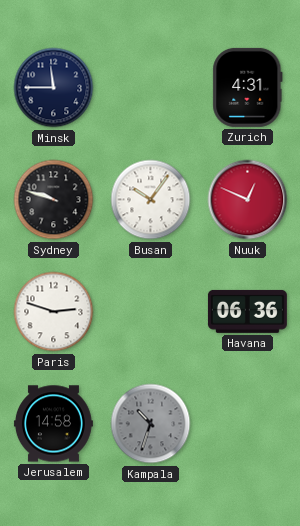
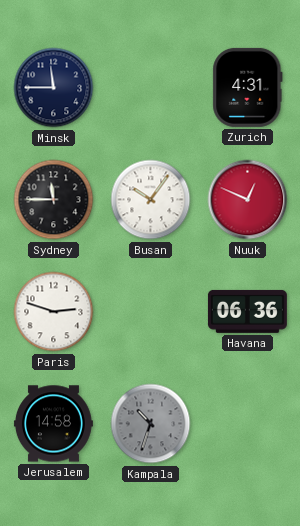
Sydney: 9:48 -> 11:45
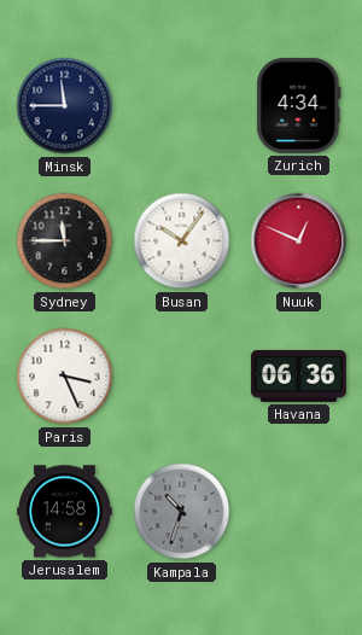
Zurich: 4:31 -> 4:34
Paris: 2:48 -> 3:26
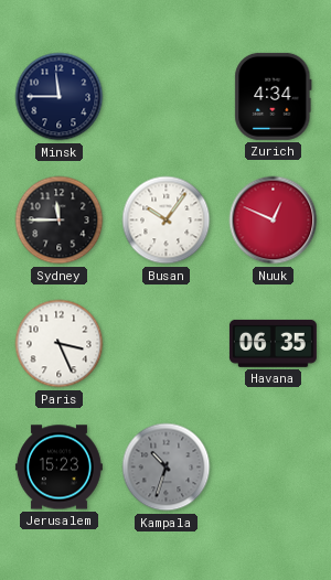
Havana: 06:36 -> 06:35
Jerusalem: 14:58 -> 15:23
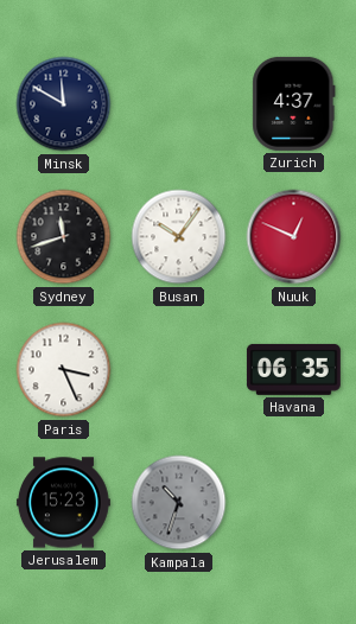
Minsk: 11:45 -> 11:50
Zurich: 4:34 -> 4:37
Sydney: 11:45 -> 11:42
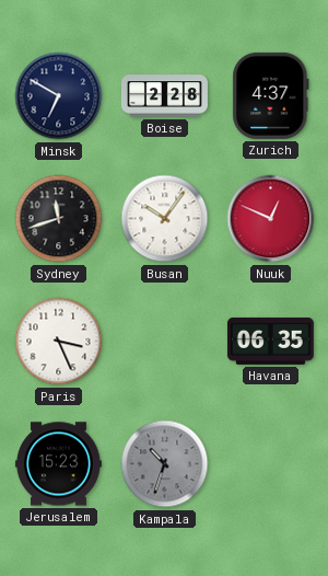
Minsk: 11:50 -> 6:50
Boise: none -> 2:28
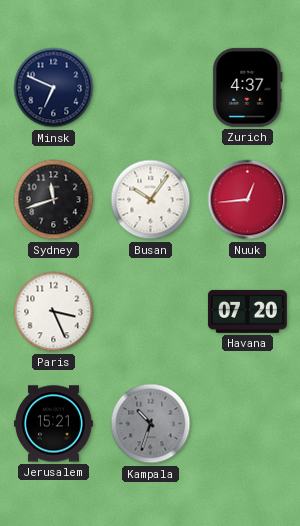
Minsk: 6:50 -> 6:49
Boise: 2:28 -> none
Nuuk: 12:49 -> 12:44
Havana: 06:35 -> 07:20
Jerusalem: 15:23 -> 15:21
